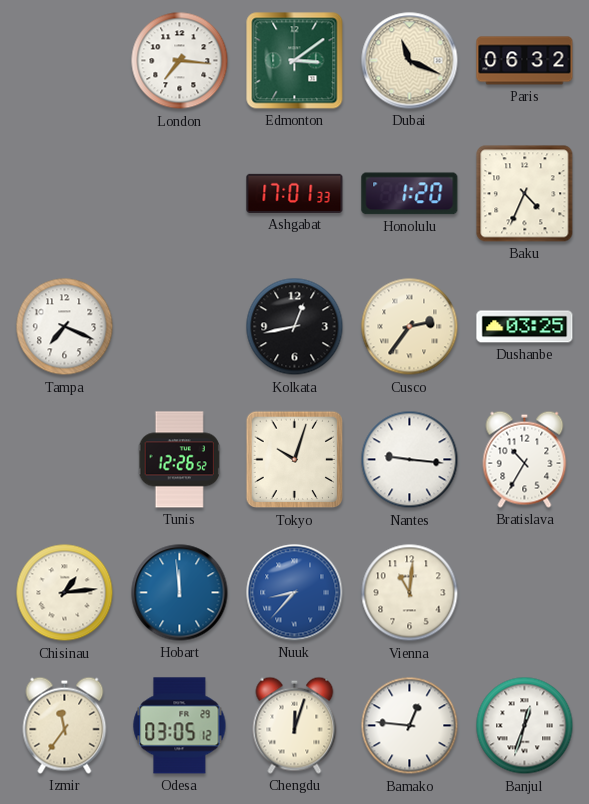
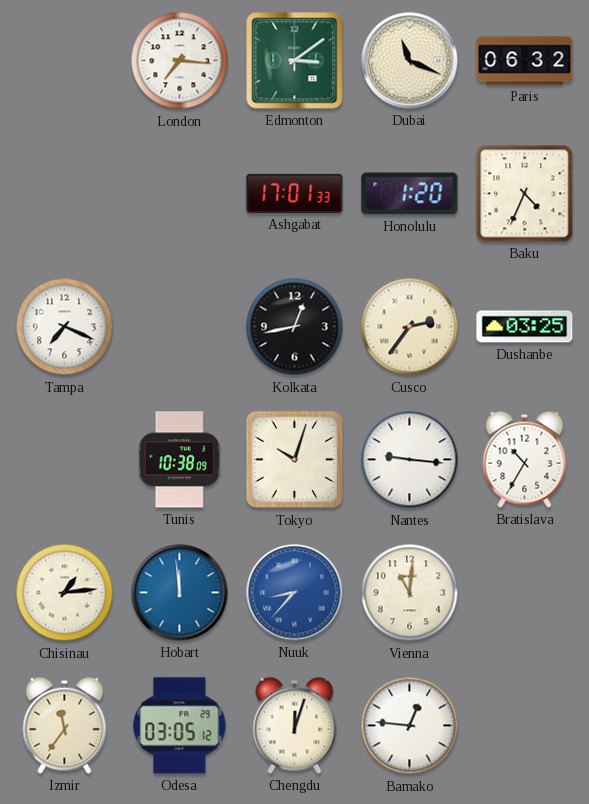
Tunis: 12:26 -> 10:38
Banjul: 12:33 -> none
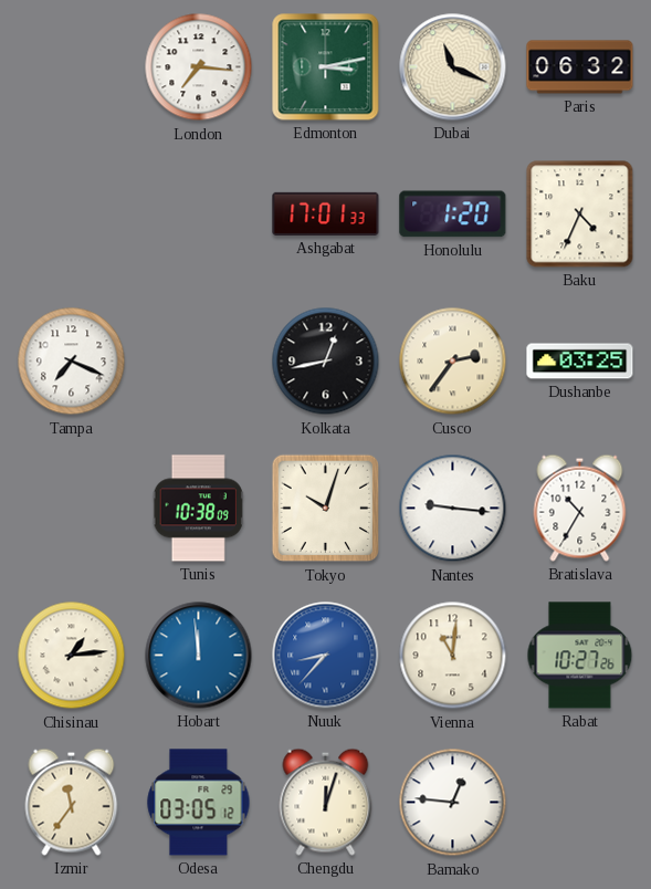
Edmonton: 3:09 -> 3:13
Rabat: none -> 10:27
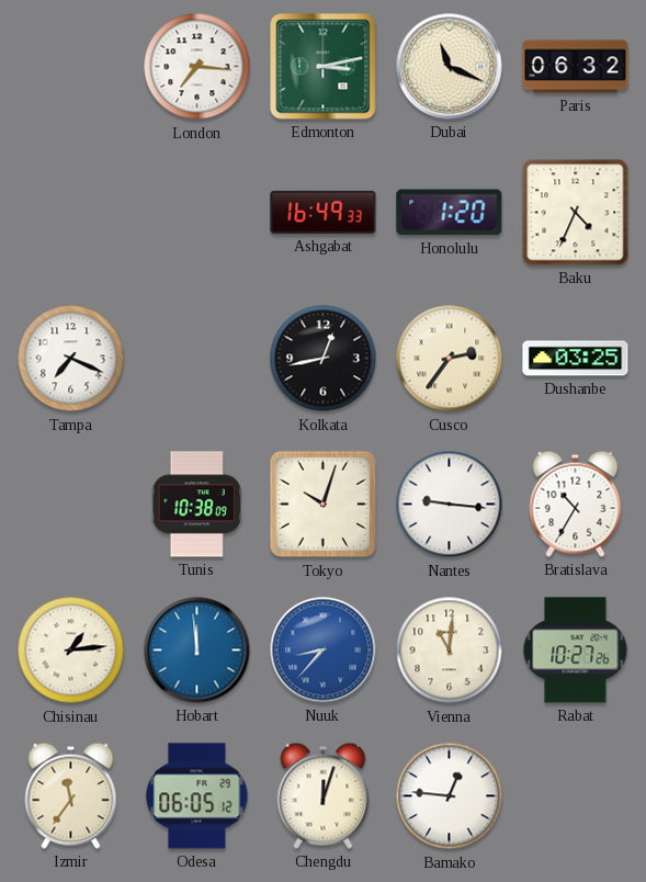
Ashgabat: 17:01 -> 16:49
Odesa: 03:05 -> 06:05
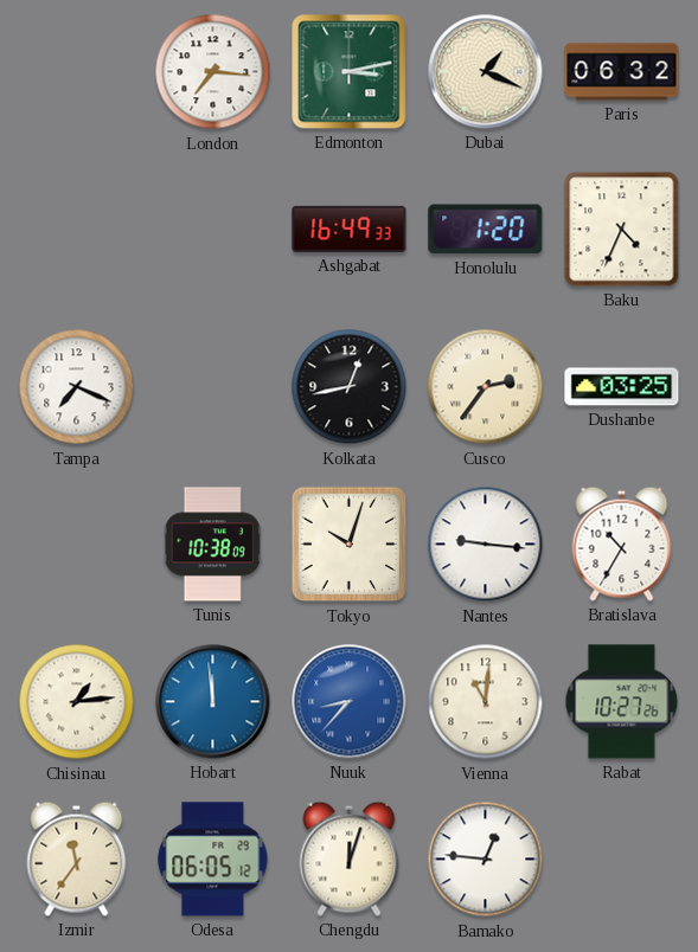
Dubai: 11:19 -> 1:19
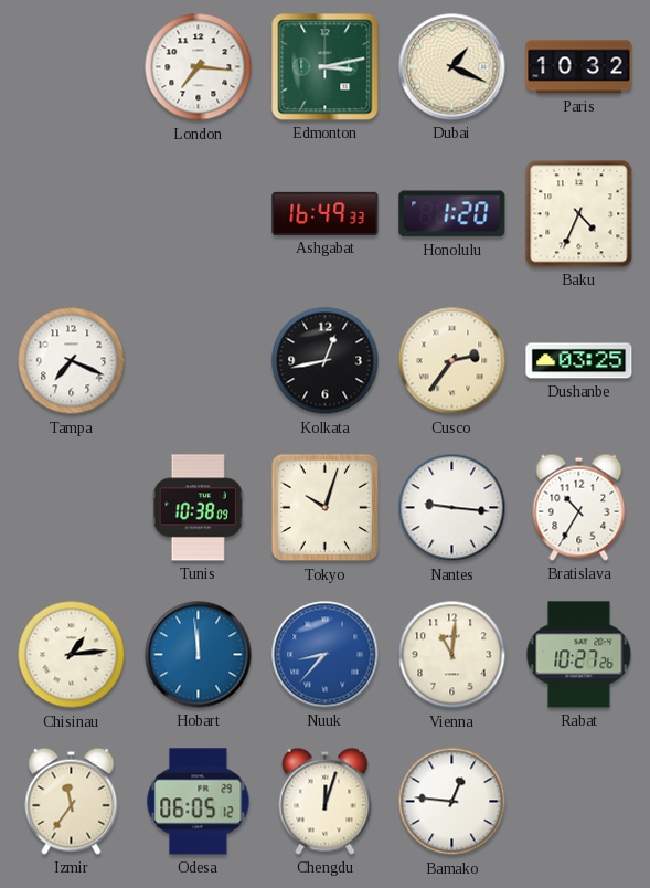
Paris: 06:32 -> 10:32
